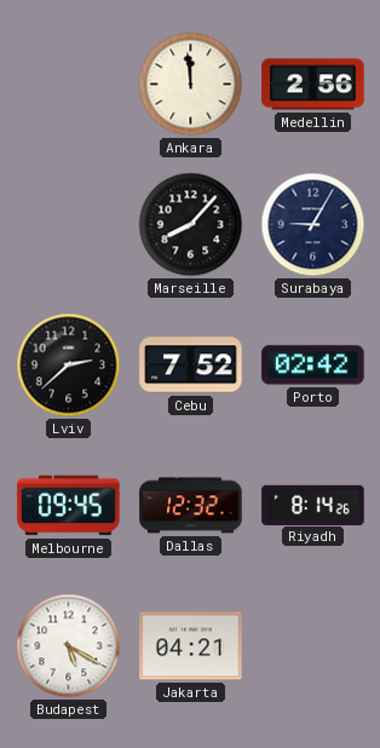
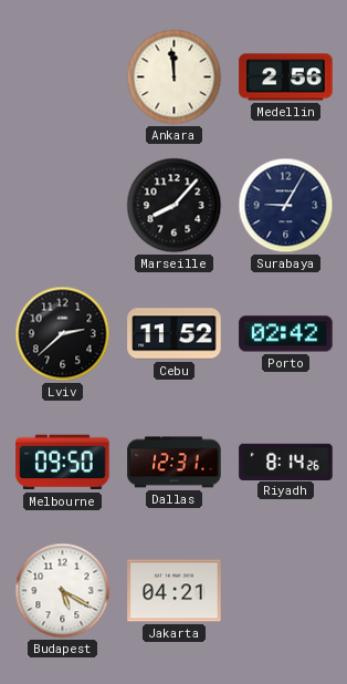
Cebu: 7:52 -> 11:52
Melbourne: 09:45 -> 09:50
Dallas: 12:32 -> 12:31
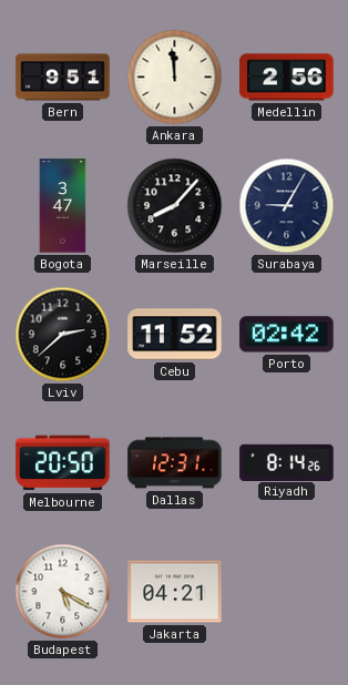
Bern: none -> 9:51
Bogota: none -> 3:47
Melbourne: 09:50 -> 20:50
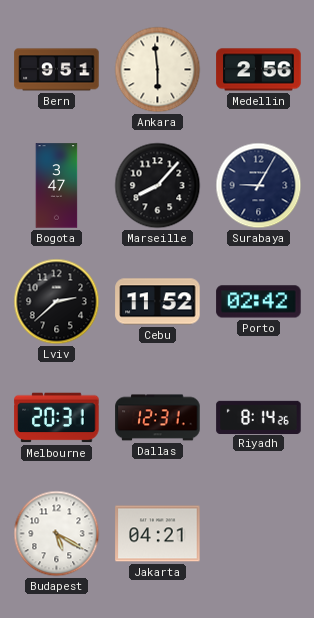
Ankara: 11:59 -> 5:59
Melbourne: 20:50 -> 20:31
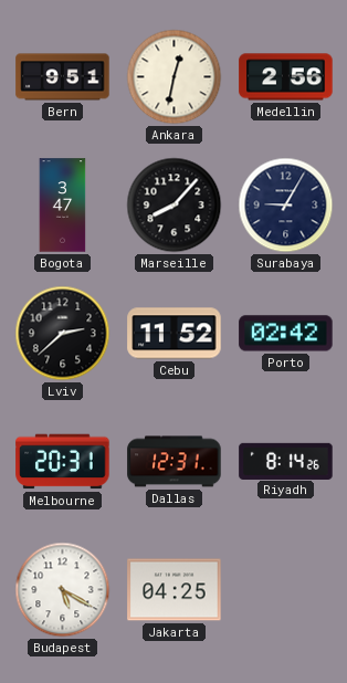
Ankara: 5:59 -> 12:32
Jakarta: 04:21 -> 04:25
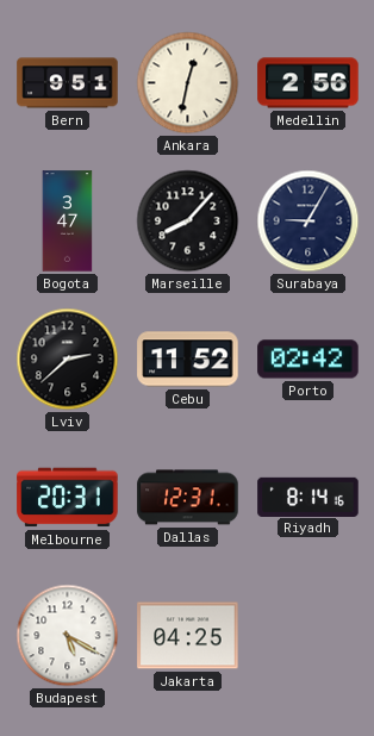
Riyadh: 8:14:26 -> 8:14:16
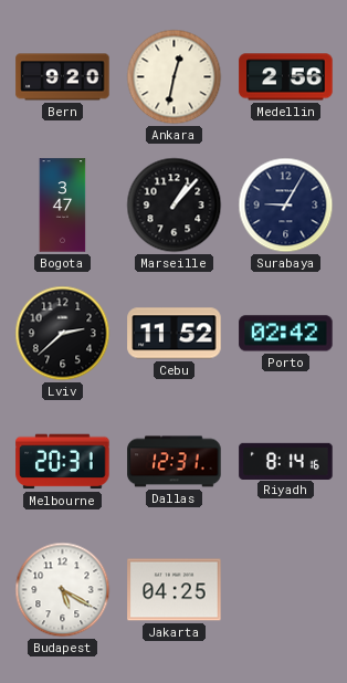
Bern: 9:51 -> 9:20
Marseille: 8:07 -> 1:07
